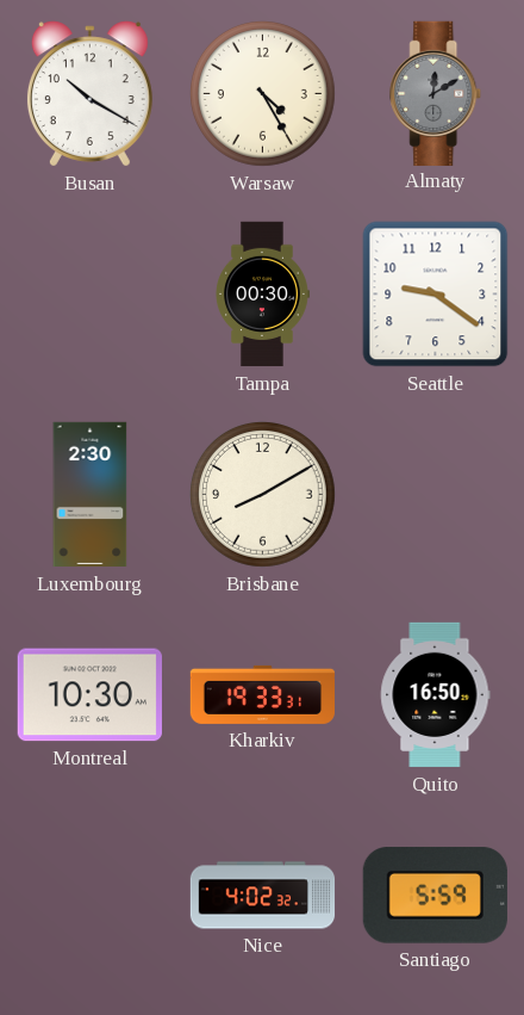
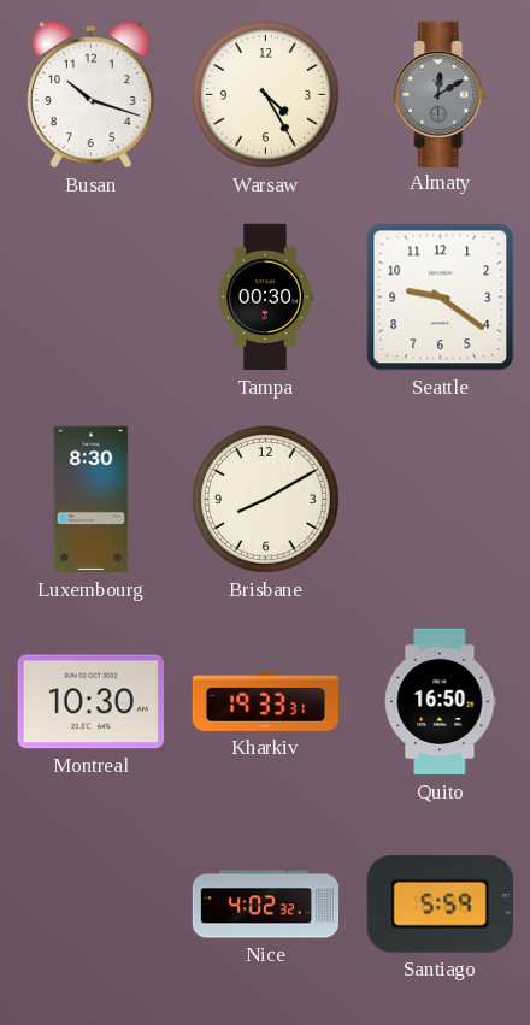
Busan: 10:20 -> 10:18
Luxembourg: 2:30 -> 8:30
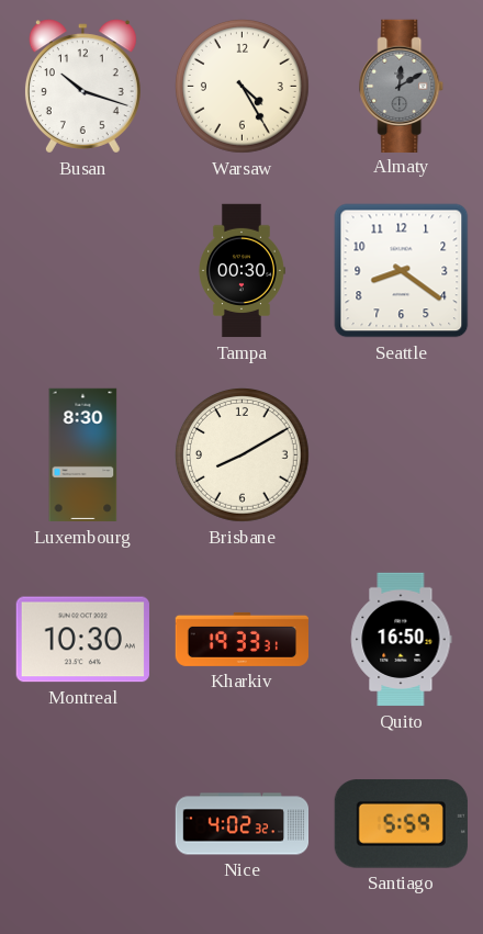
Seattle: 9:21 -> 8:21
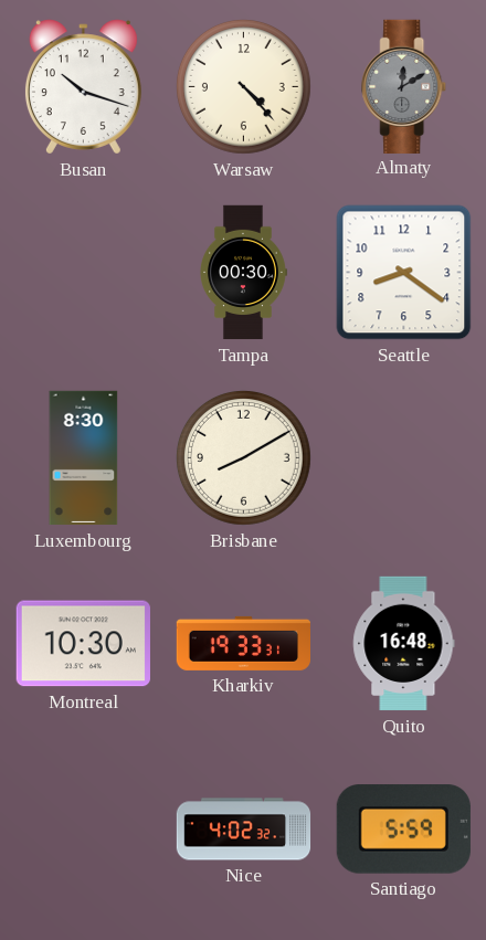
Warsaw: 4:25 -> 4:23
Quito: 16:50 -> 16:48
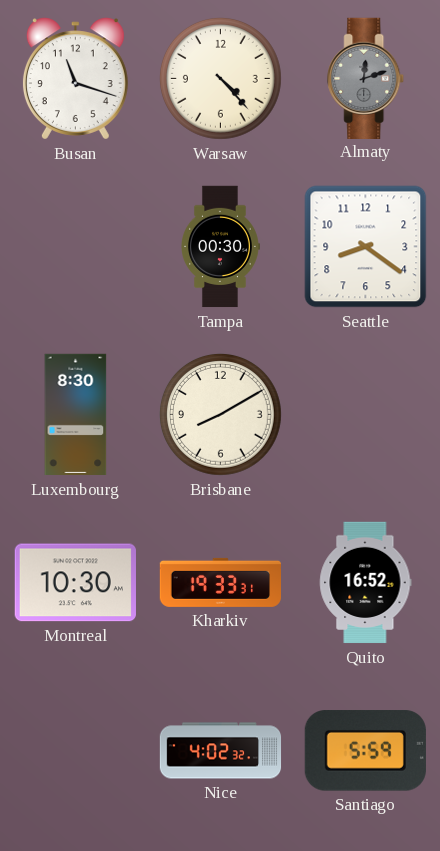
Busan: 10:18 -> 11:18
Almaty: 12:10 -> 12:12
Quito: 16:48 -> 16:52
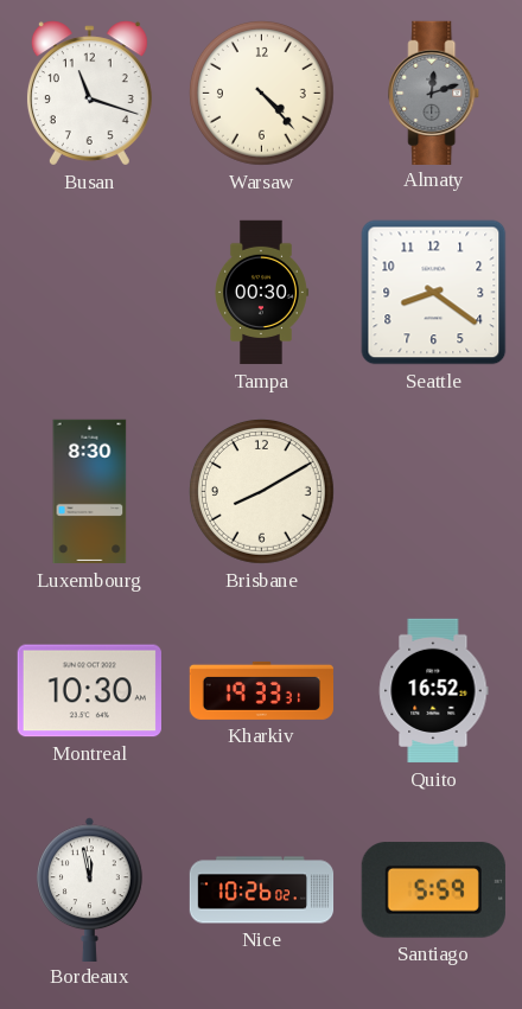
Bordeaux: none -> 11:58
Nice: 4:02 -> 10:26
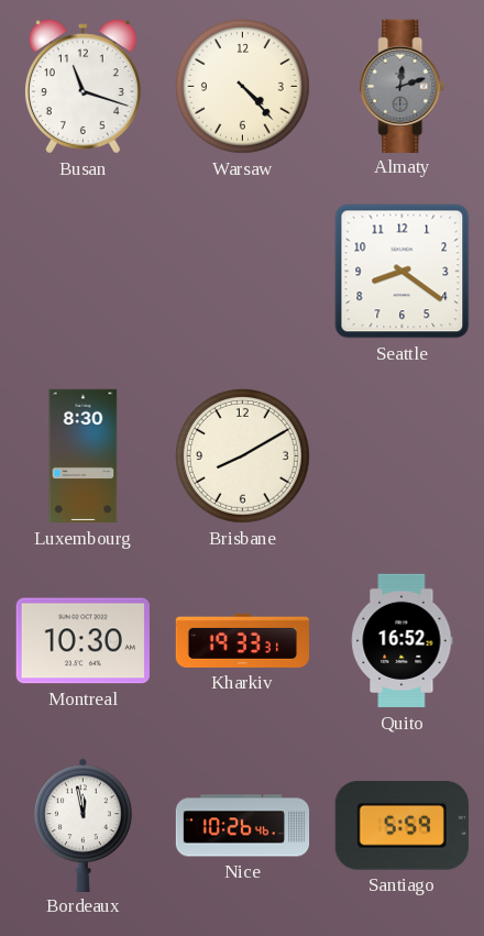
Tampa: 00:30 -> none
Nice: 10:26:02 -> 10:26:46
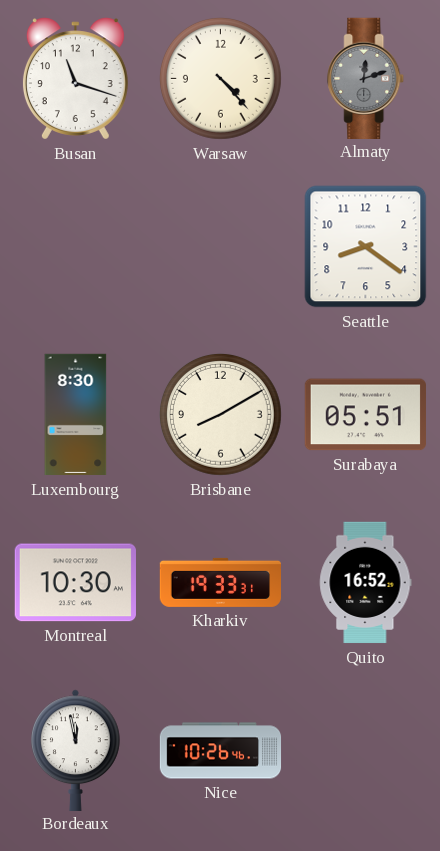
Surabaya: none -> 05:51
Santiago: 5:59 -> none
